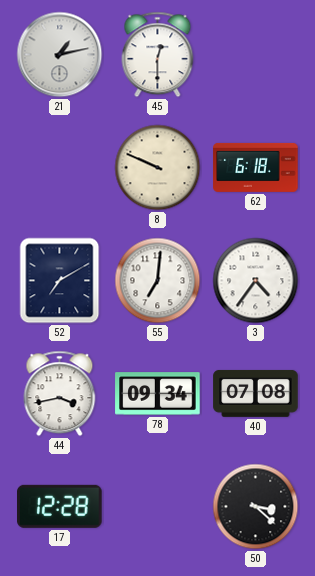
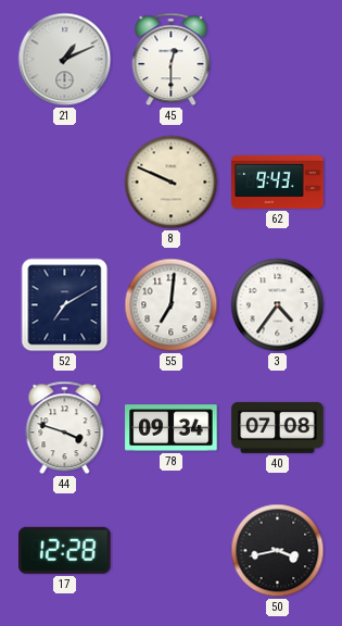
21: 1:13 -> 1:11
62: 6:18 -> 9:43
44: 3:43 -> 3:48
50: 3:22 -> 3:43
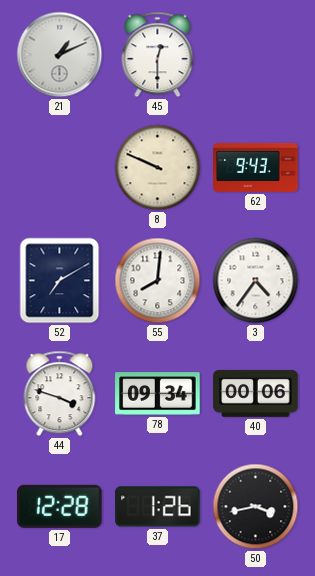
55: 7:01 -> 8:01
40: 07:08 -> 00:06
37: none -> 1:26
